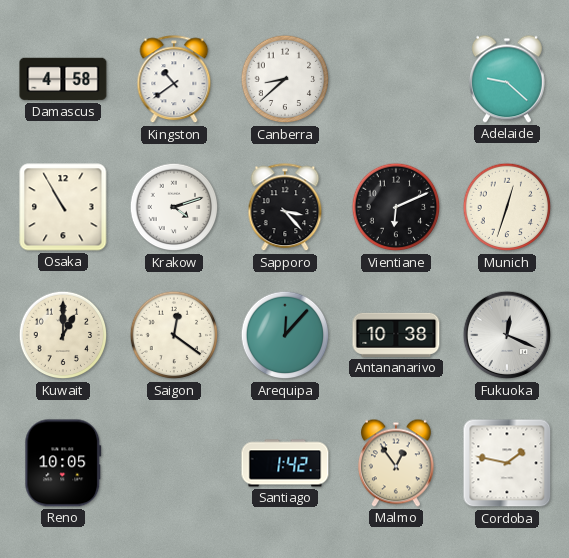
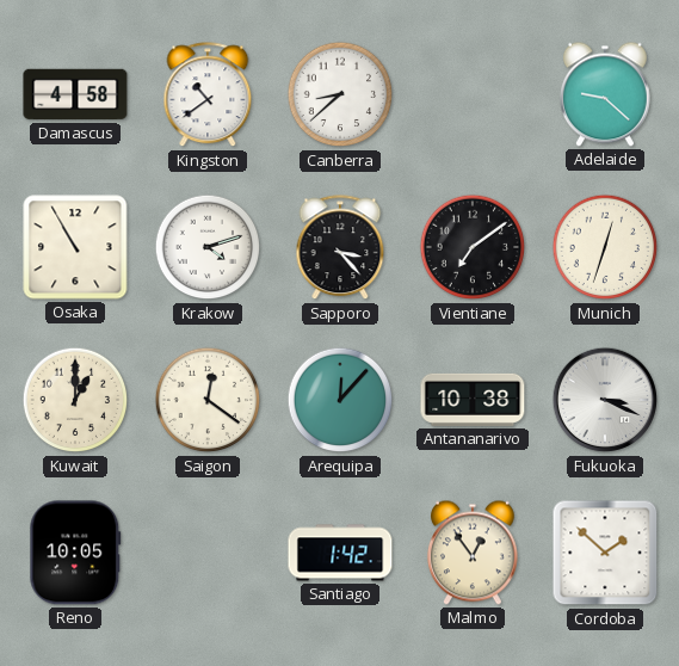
Vientiane: 6:11 -> 7:09
Fukuoka: 12:19 -> 3:19
Cordoba: 1:47 -> 1:52
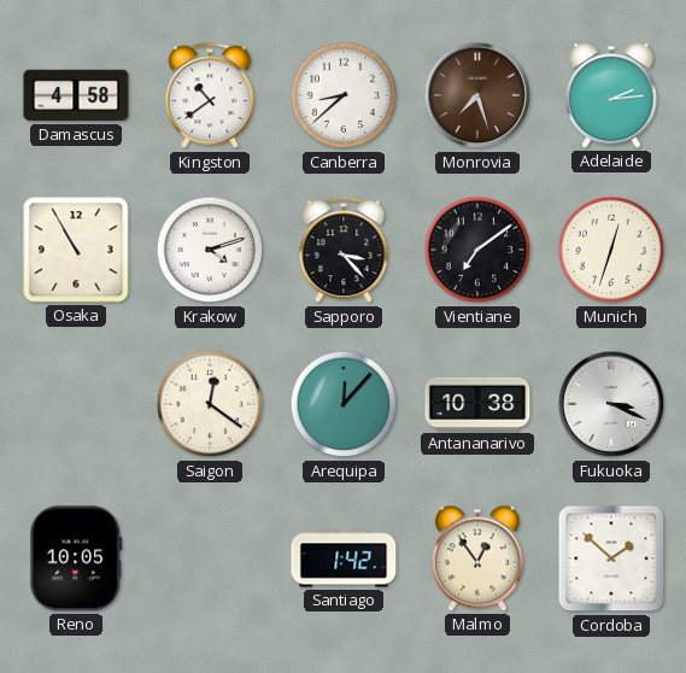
Monrovia: none -> 7:27
Adelaide: 9:22 -> 2:14
Kuwait: 1:00 -> none
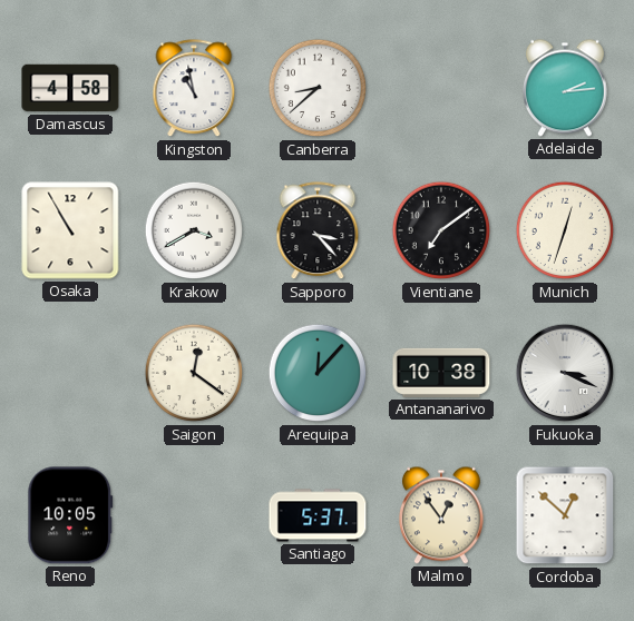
Kingston: 10:39 -> 10:58
Monrovia: 7:27 -> none
Krakow: 4:12 -> 3:40
Santiago: 1:42 -> 5:37
Cordoba: 1:52 -> 12:52
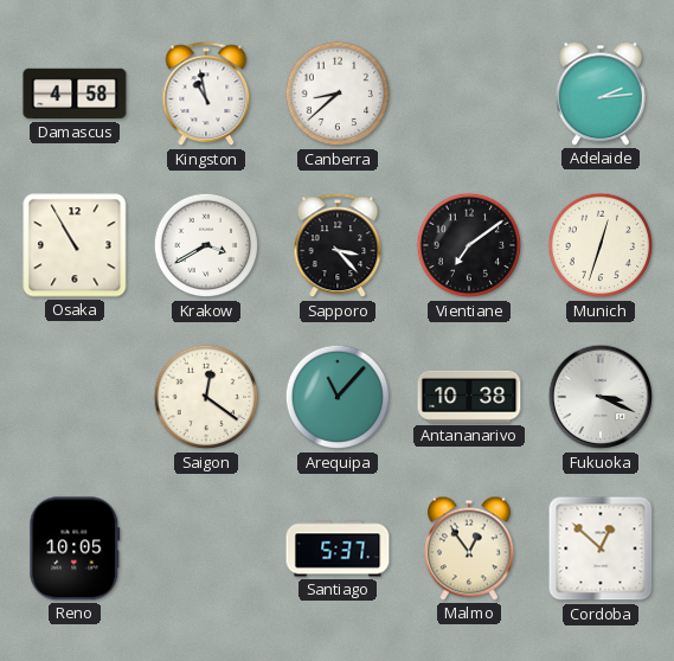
Arequipa: 12:07 -> 11:07
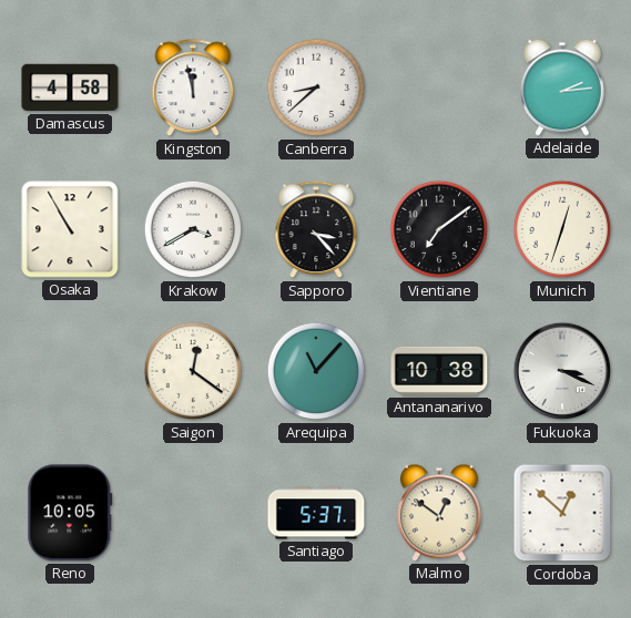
Kingston: 10:58 -> 11:58
Malmo: 12:54 -> 12:51
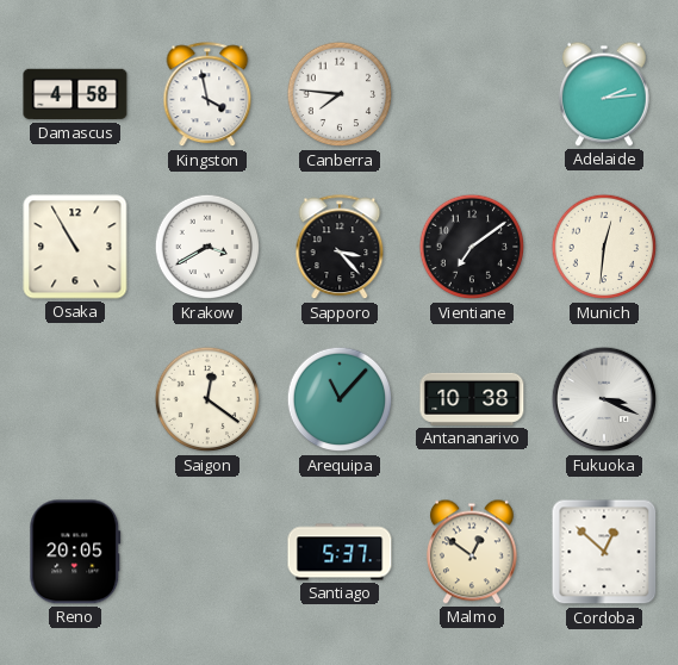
Kingston: 11:58 -> 3:58
Canberra: 8:38 -> 7:46
Munich: 12:33 -> 12:31
Reno: 10:05 -> 20:05
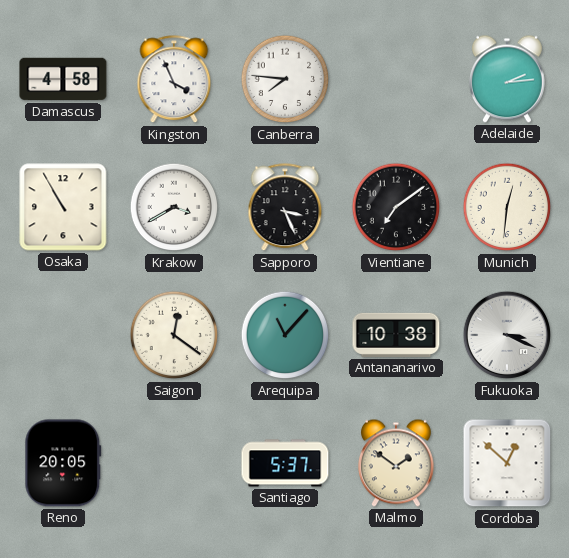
Kingston: 3:58 -> 3:56
Sapporo: 3:23 -> 3:26
Malmo: 12:51 -> 1:51
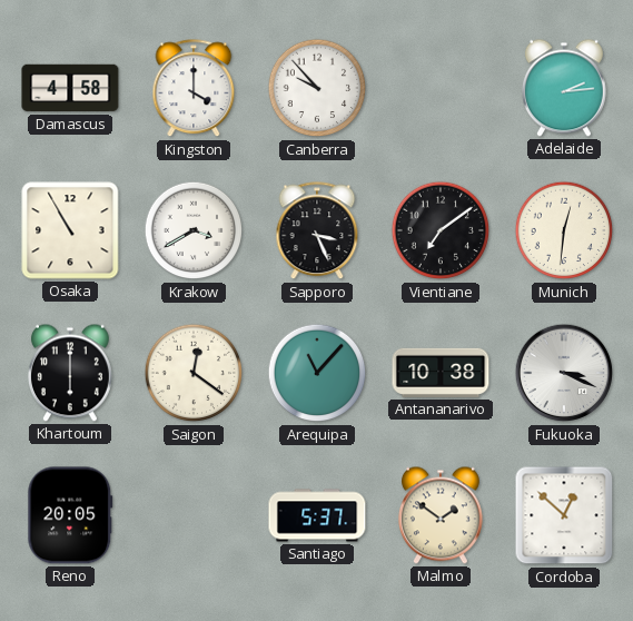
Kingston: 3:56 -> 4:00
Canberra: 7:46 -> 9:53
Khartoum: none -> 6:00
